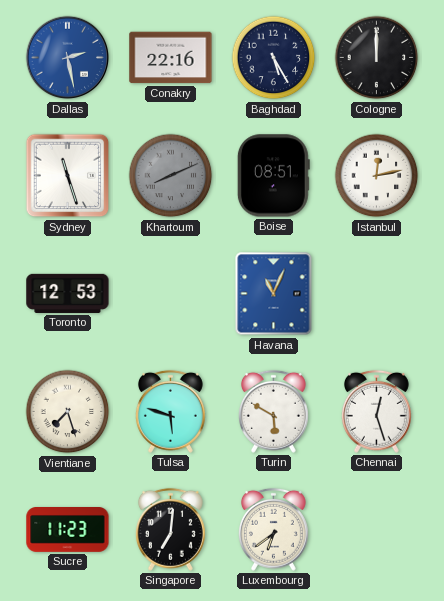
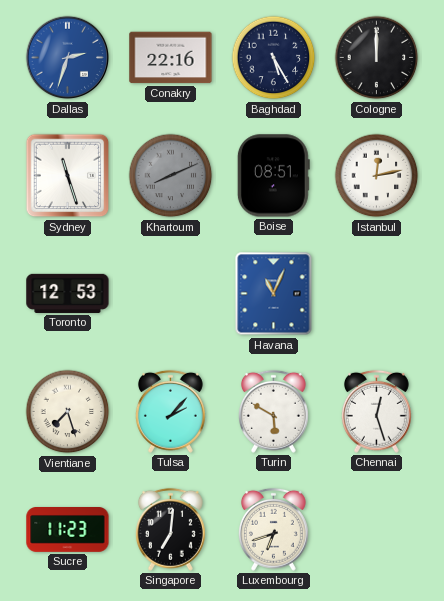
Dallas: 2:28 -> 2:33
Tulsa: 5:48 -> 2:07
Luxembourg: 6:39 -> 6:42
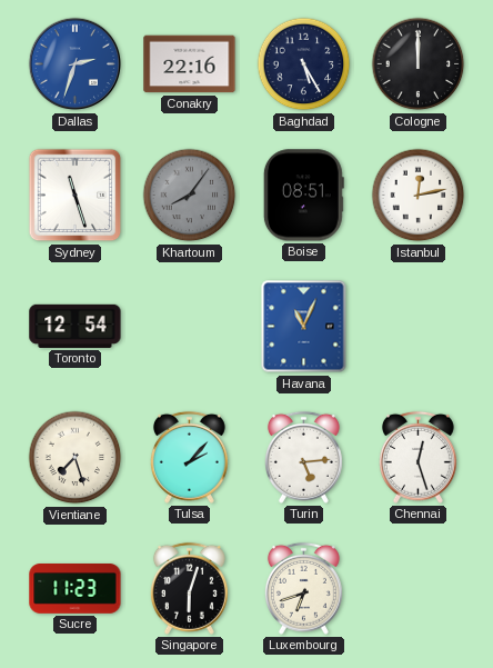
Khartoum: 8:11 -> 8:06
Toronto: 12:53 -> 12:54
Turin: 5:50 -> 5:14
Singapore: 7:01 -> 6:03
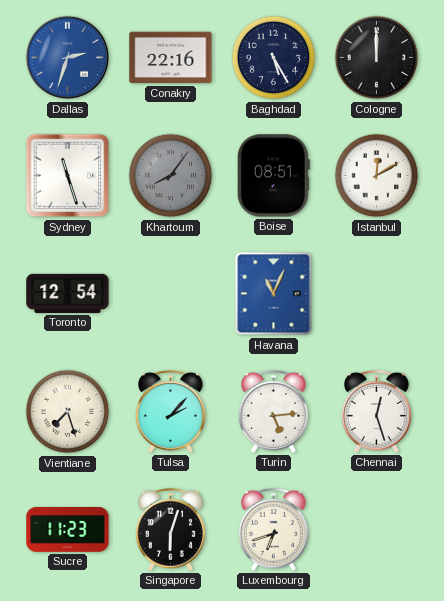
Istanbul: 12:13 -> 12:10
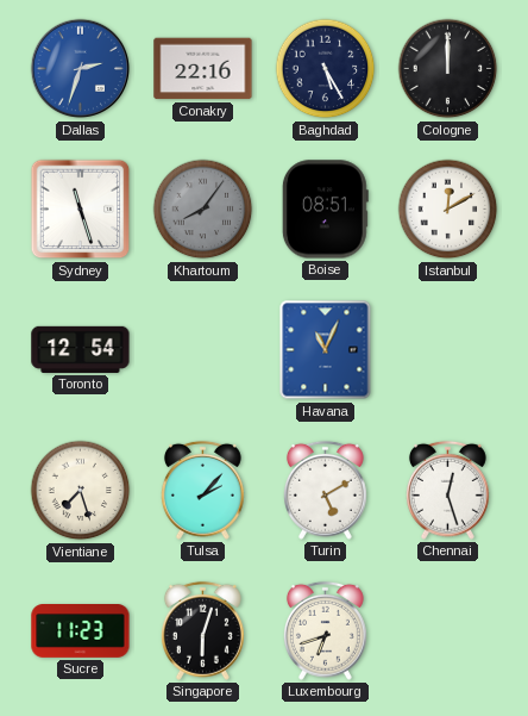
Turin: 5:14 -> 5:10
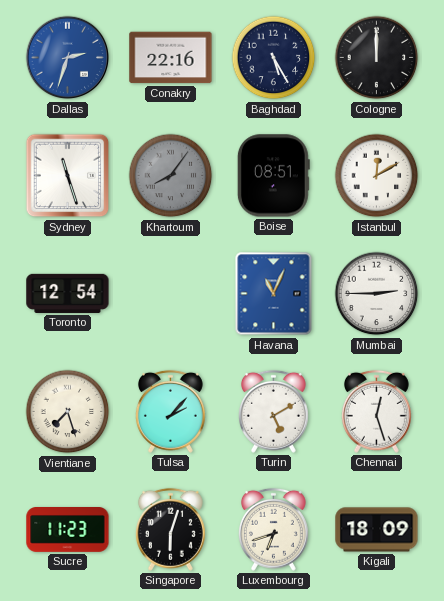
Mumbai: none -> 2:45
Kigali: none -> 18:09
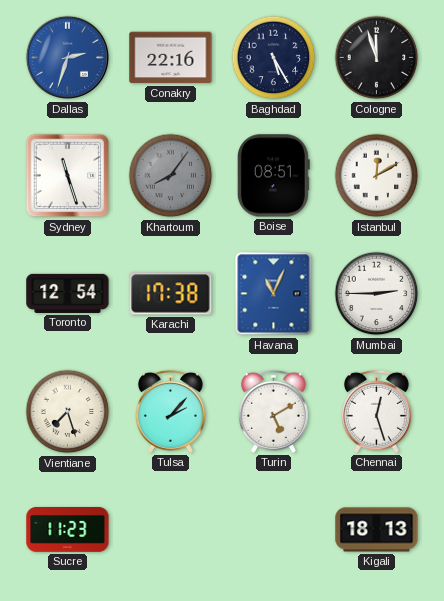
Cologne: 12:00 -> 11:57
Karachi: none -> 17:38
Singapore: 6:03 -> none
Luxembourg: 6:42 -> none
Kigali: 18:09 -> 18:13
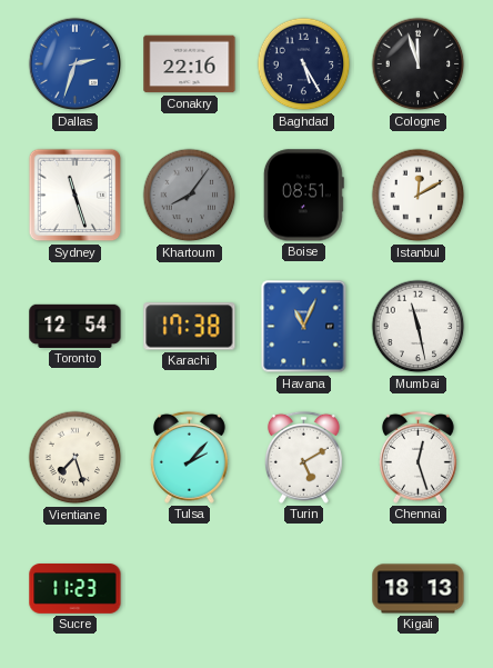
Mumbai: 2:45 -> 11:28
